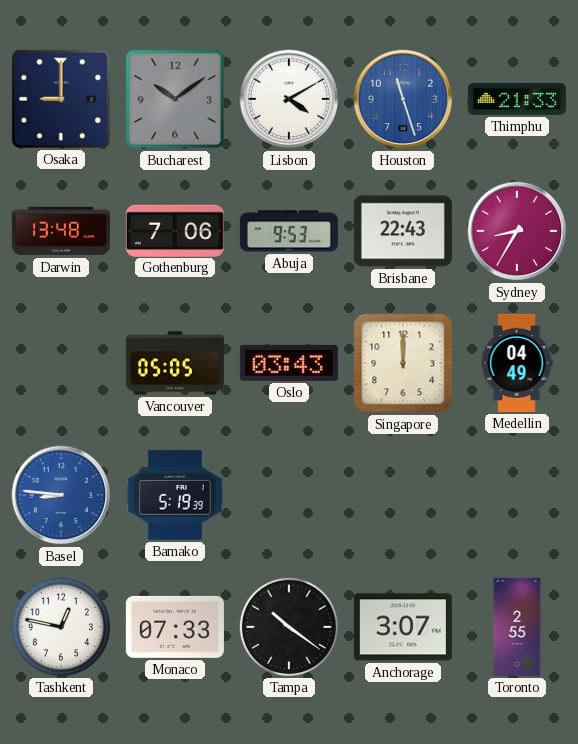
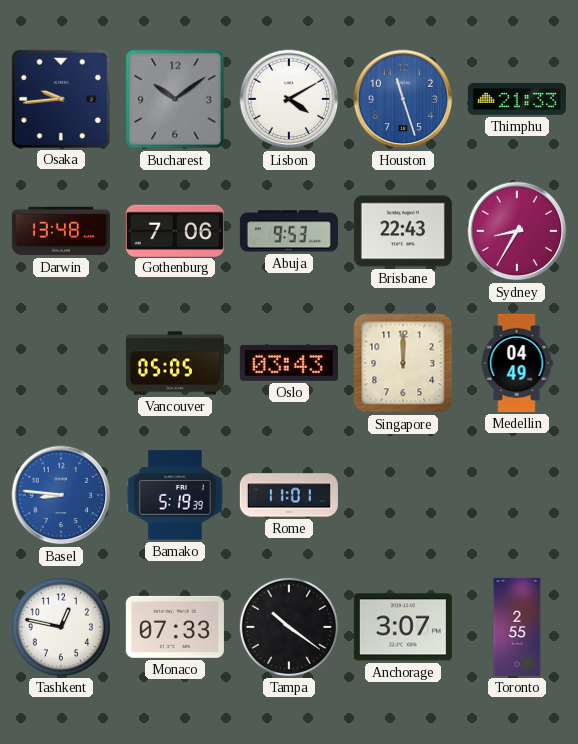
Osaka: 9:00 -> 9:44
Rome: none -> 11:01
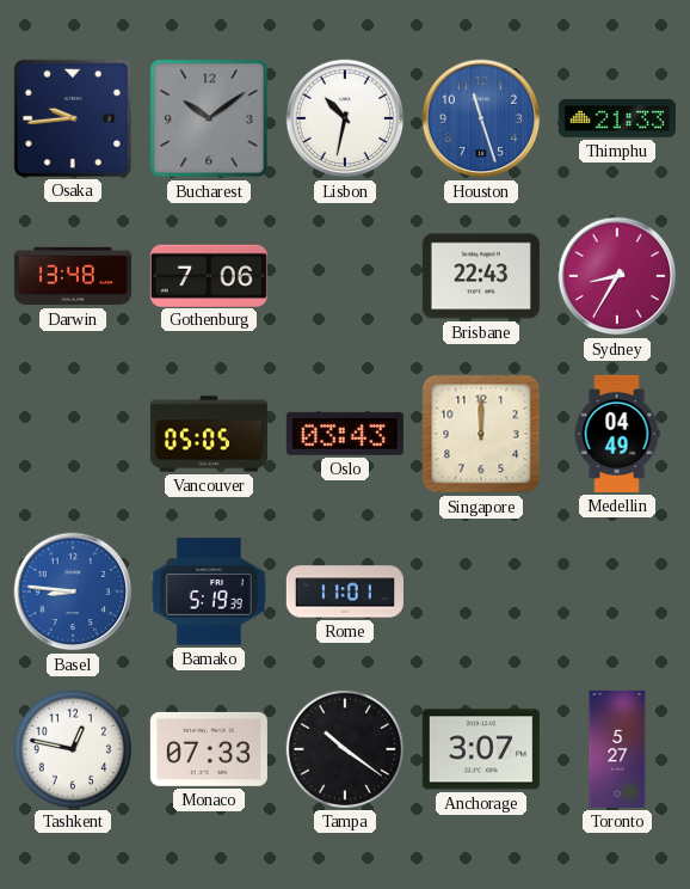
Lisbon: 4:10 -> 10:32
Abuja: 9:53 -> none
Toronto: 2:55 -> 5:27
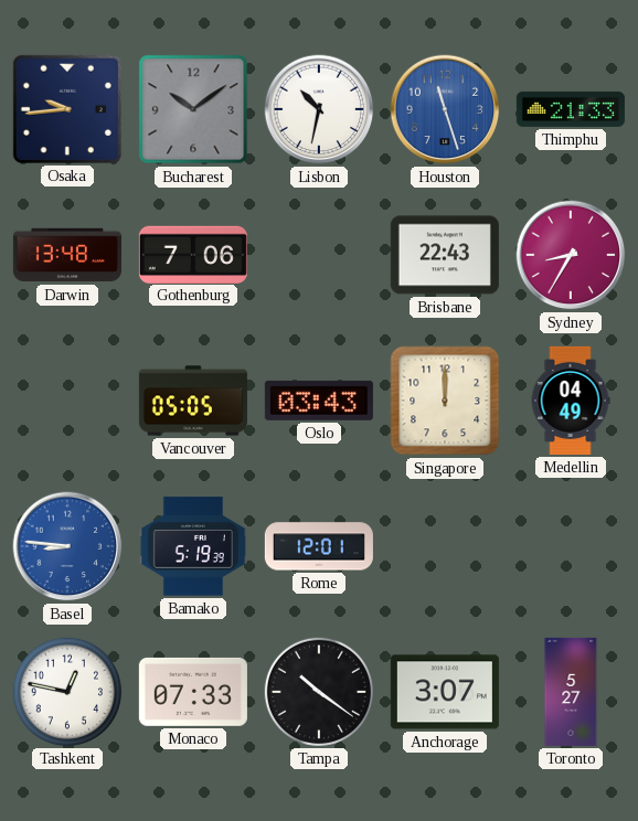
Rome: 11:01 -> 12:01
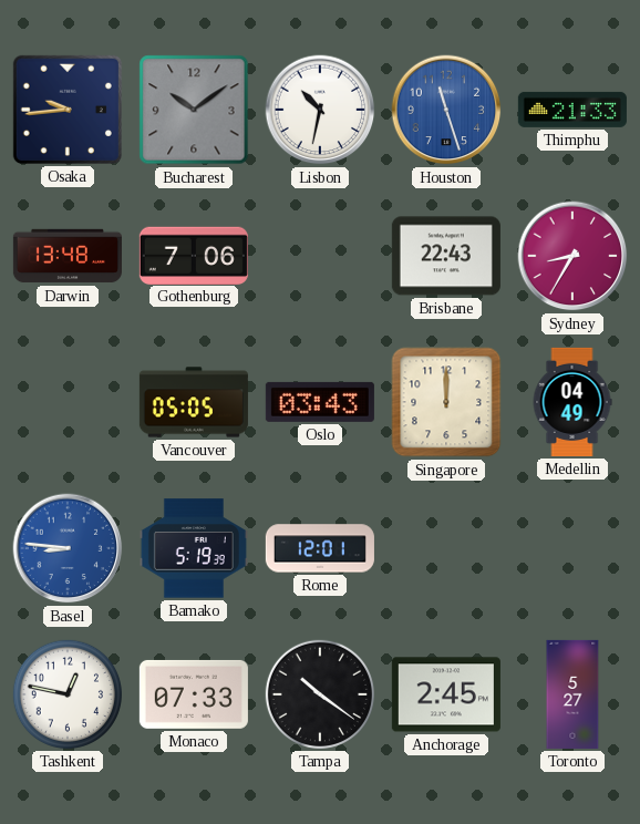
Anchorage: 3:07 -> 2:45
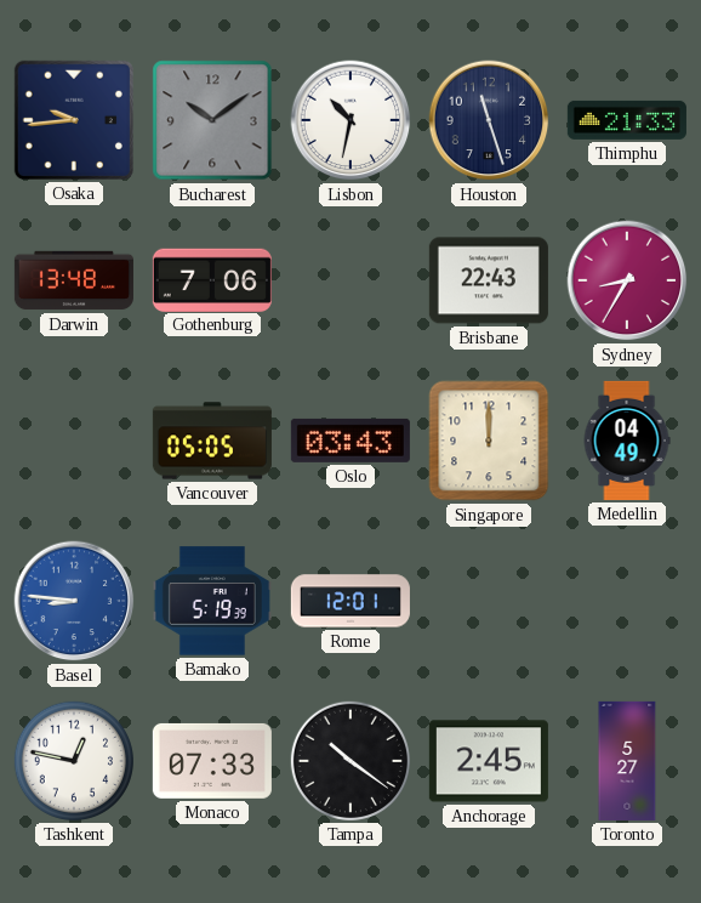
Houston dial: blue -> navy
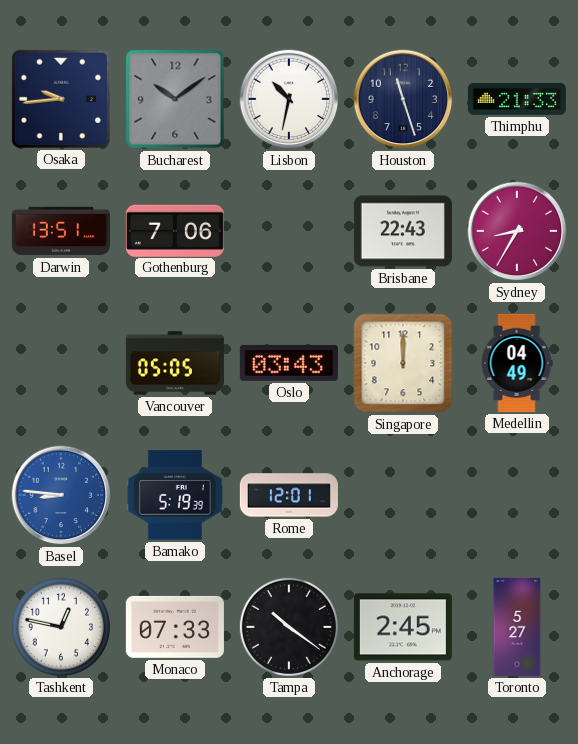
Darwin: 13:48 -> 13:51
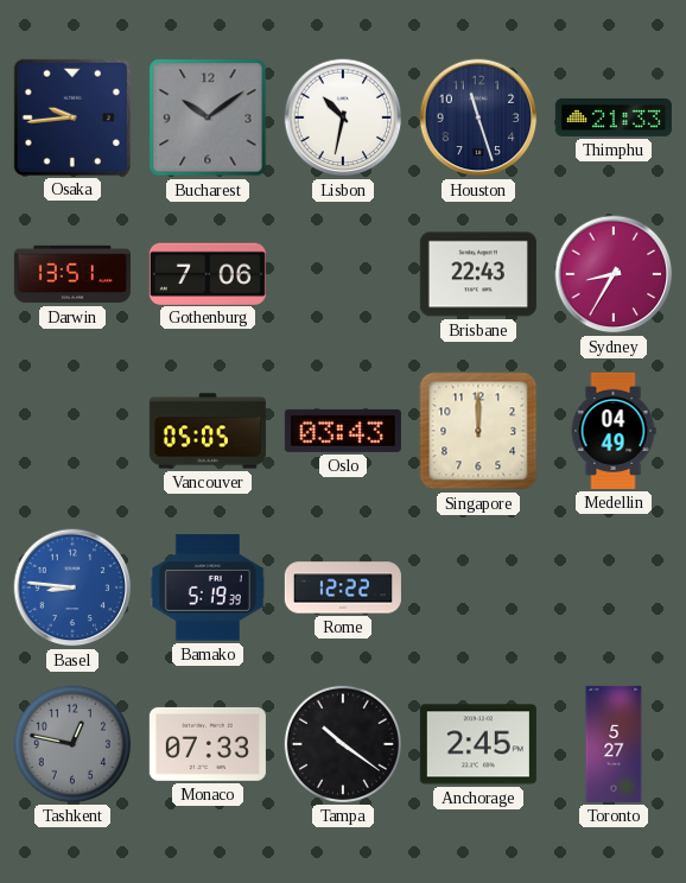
Rome: 12:01 -> 12:22
Tashkent dial: white -> grey
